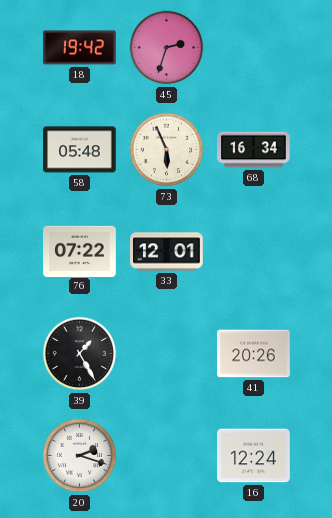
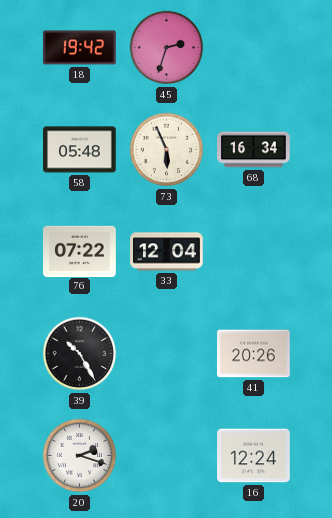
33: 12:01 -> 12:04
39: 1:25 -> 10:25
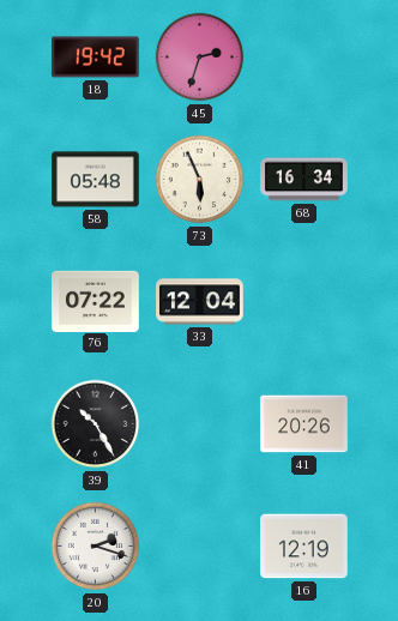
16: 12:24 -> 12:19
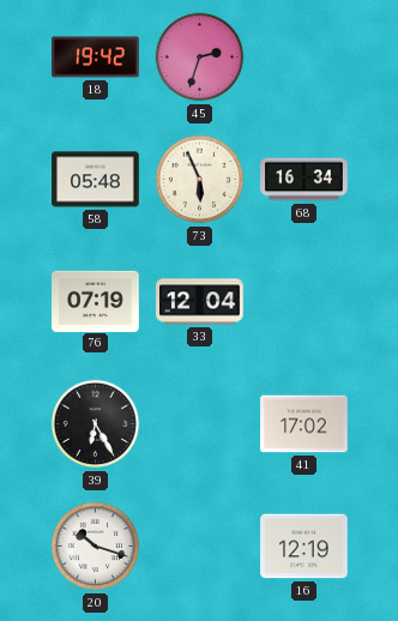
76: 07:22 -> 07:19
39: 10:25 -> 6:25
41: 20:26 -> 17:02
20: 2:18 -> 10:18
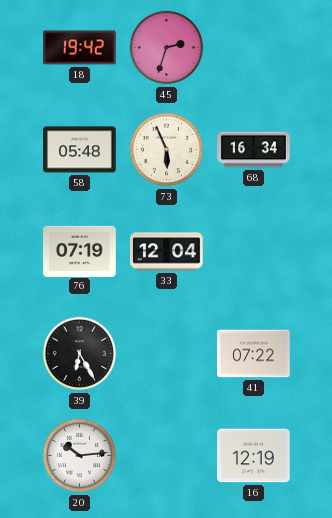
41: 17:02 -> 07:22
20: 10:18 -> 10:14
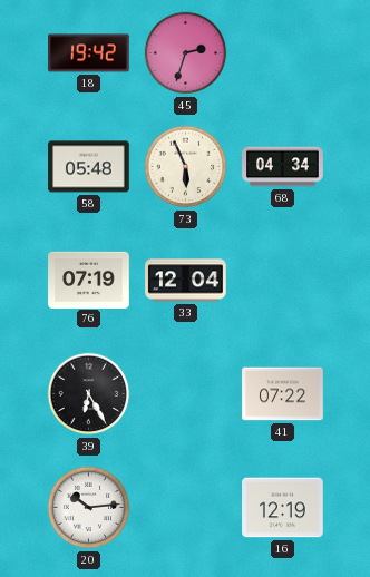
68: 16:34 -> 04:34
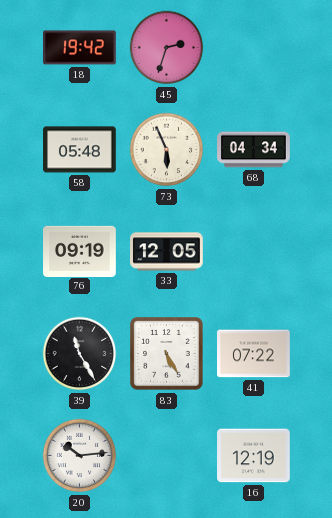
76: 07:19 -> 09:19
33: 12:04 -> 12:05
39: 6:25 -> 11:25
83: none -> 5:25
